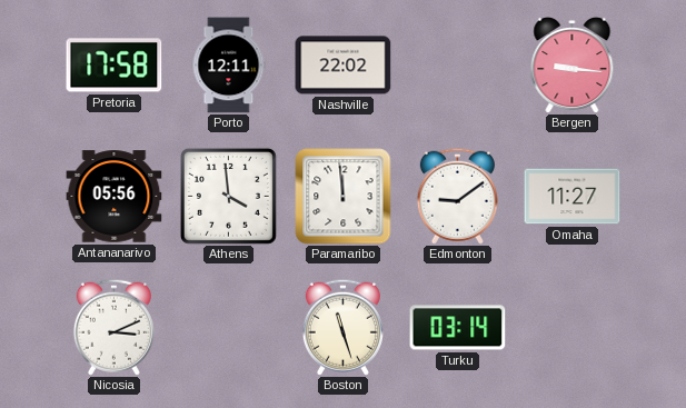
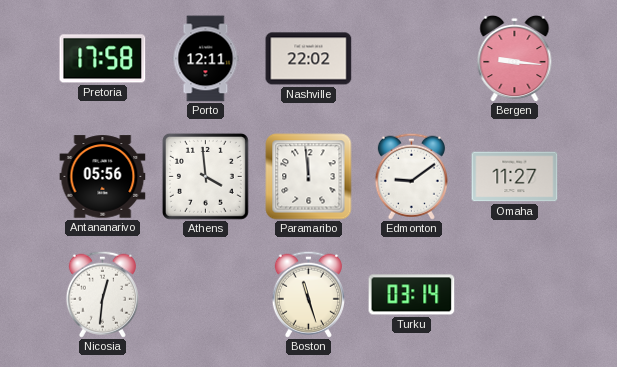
Nicosia: 3:11 -> 12:31
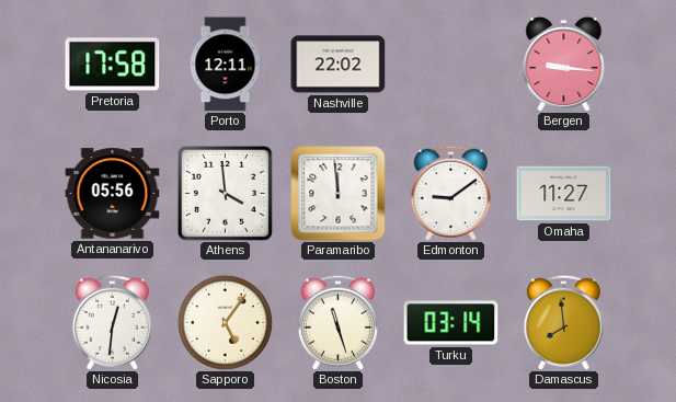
Sapporo: none -> 5:06
Damascus: none -> 7:59
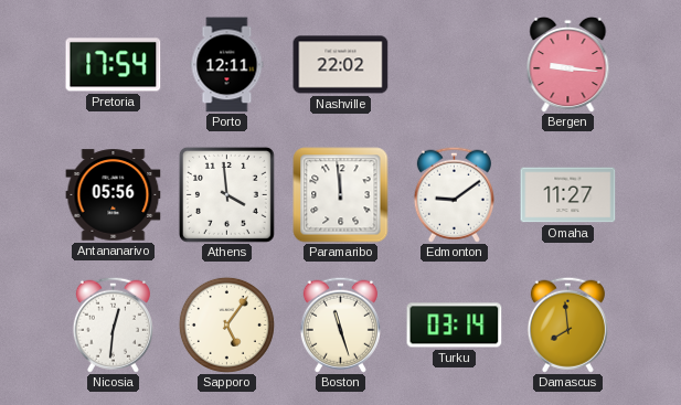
Pretoria: 17:58 -> 17:54
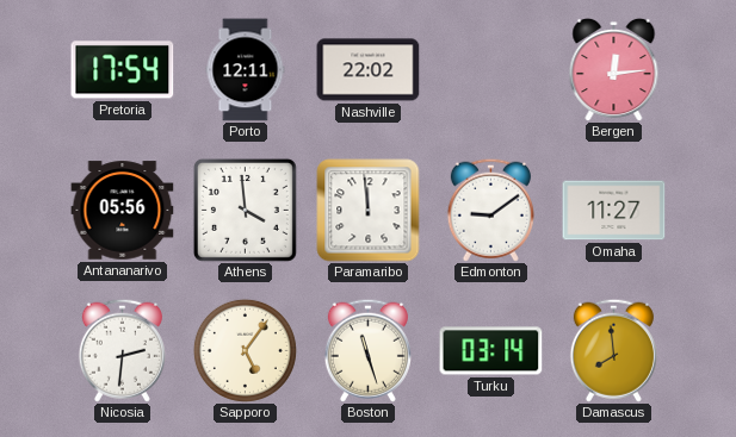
Bergen: 9:16 -> 12:14
Nicosia: 12:31 -> 2:31
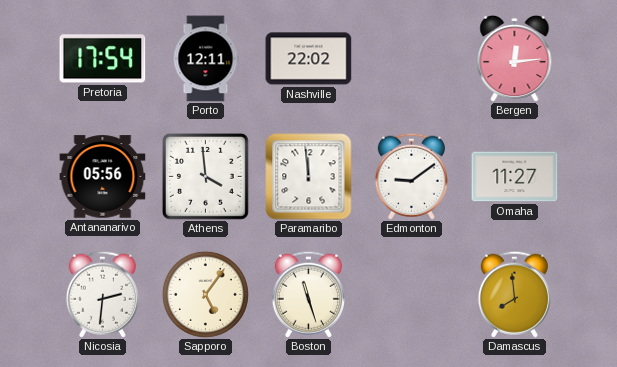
Turku: 03:14 -> none
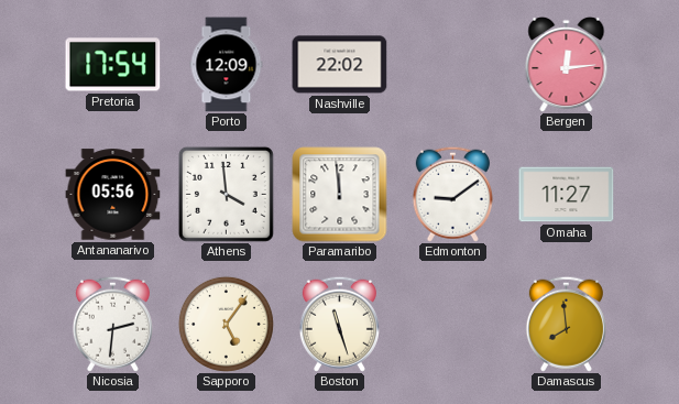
Porto: 12:11 -> 12:09
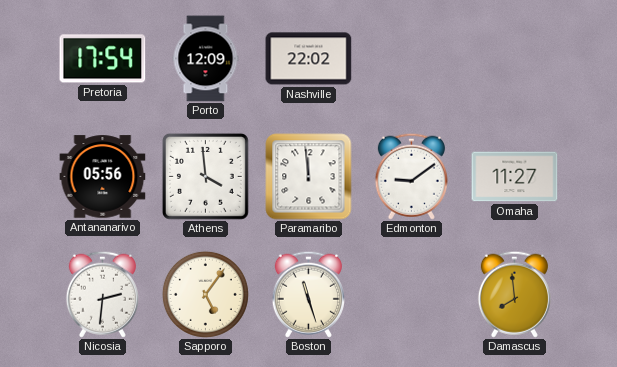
Bergen: 12:14 -> none
